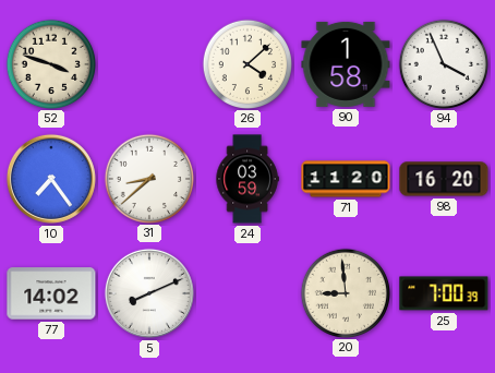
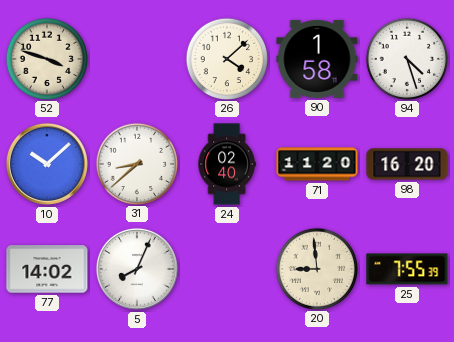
94: 3:56 -> 4:27
10: 7:24 -> 10:08
24: 03:59 -> 02:40
5: 8:11 -> 8:04
25: 7:00 -> 7:55
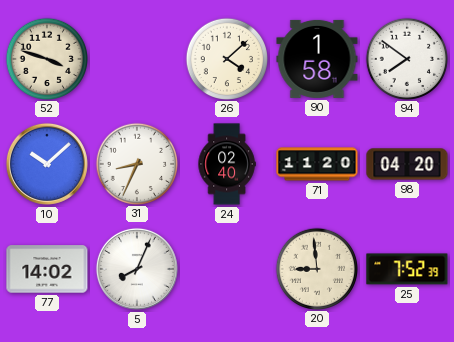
94: 4:27 -> 7:51
31: 8:38 -> 8:34
98: 16:20 -> 04:20
25: 7:55 -> 7:52
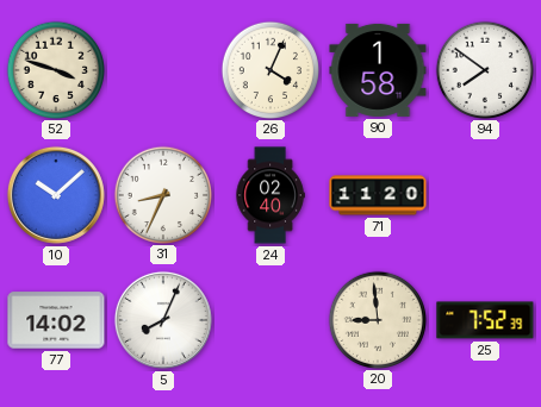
26: 4:08 -> 4:04
98: 04:20 -> none
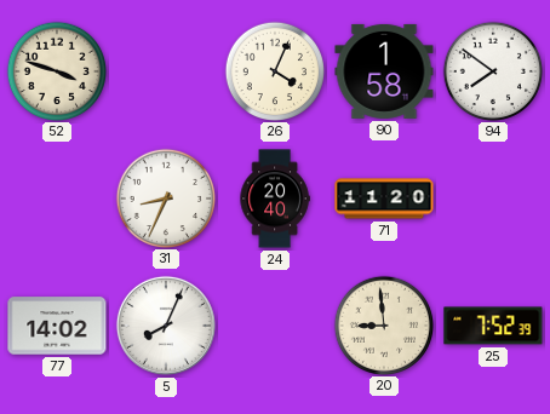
10: 10:08 -> none
24: 02:40 -> 20:40
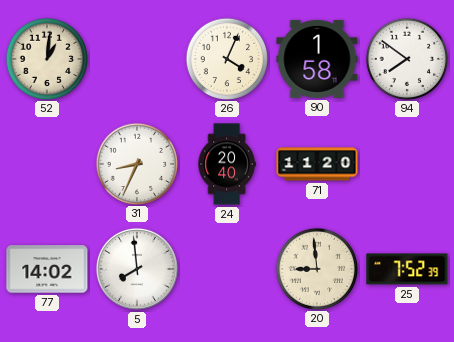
52: 3:48 -> 1:01
5: 8:04 -> 7:59
